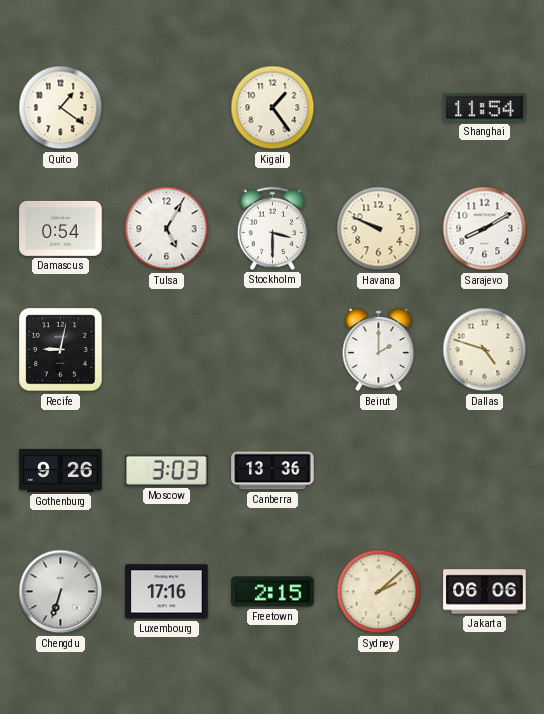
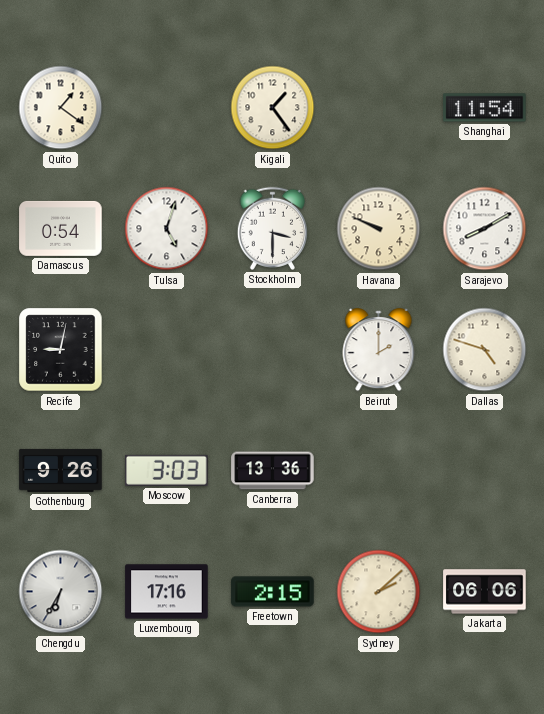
Tulsa: 5:05 -> 5:03
Chengdu: 6:33 -> 6:35
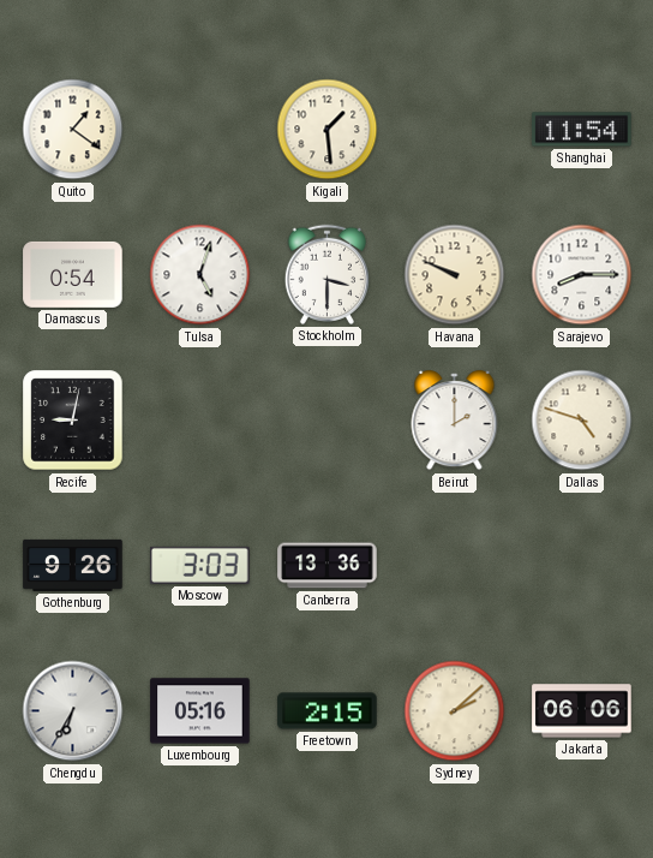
Kigali: 1:24 -> 1:29
Sarajevo: 8:10 -> 8:15
Luxembourg: 17:16 -> 05:16
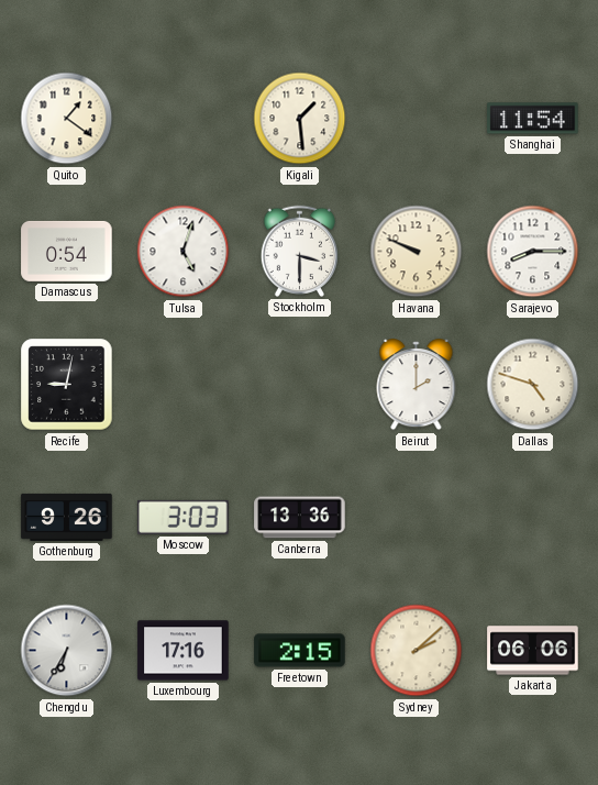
Luxembourg: 05:16 -> 17:16
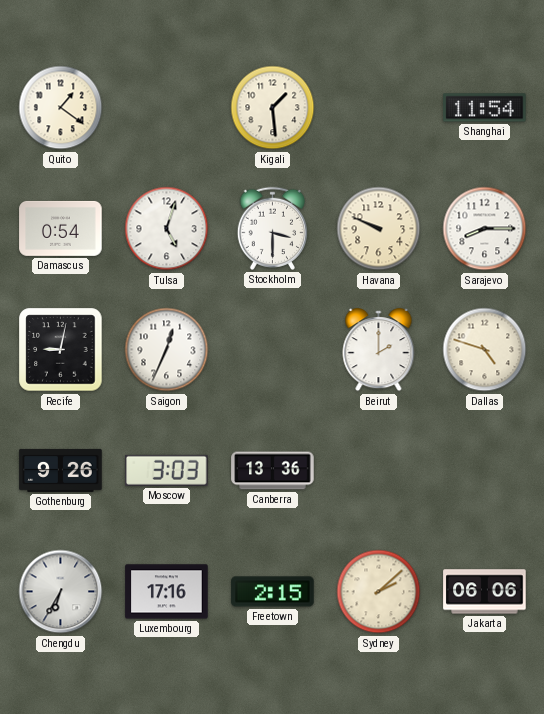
Saigon: none -> 12:34
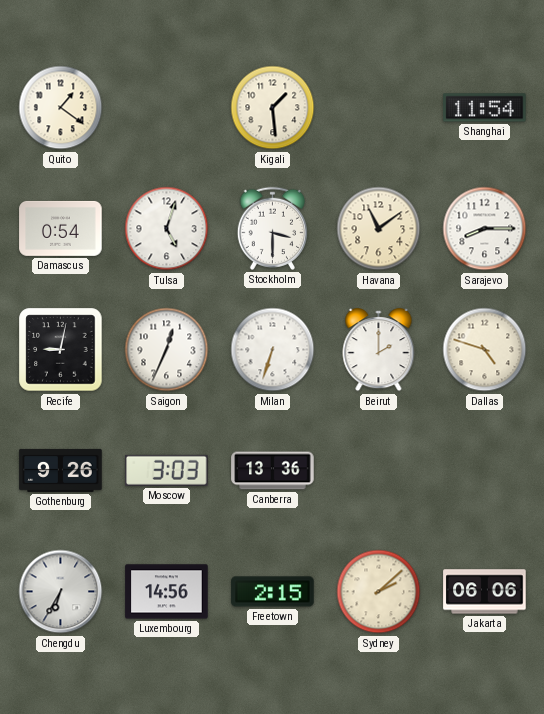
Havana: 9:49 -> 11:09
Milan: none -> 6:33
Luxembourg: 17:16 -> 14:56
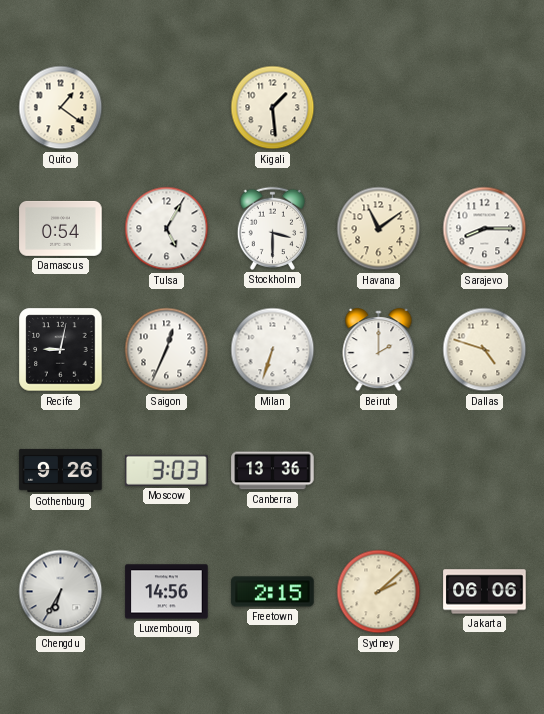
Shanghai: 11:54 -> none
Tulsa: 5:03 -> 5:05
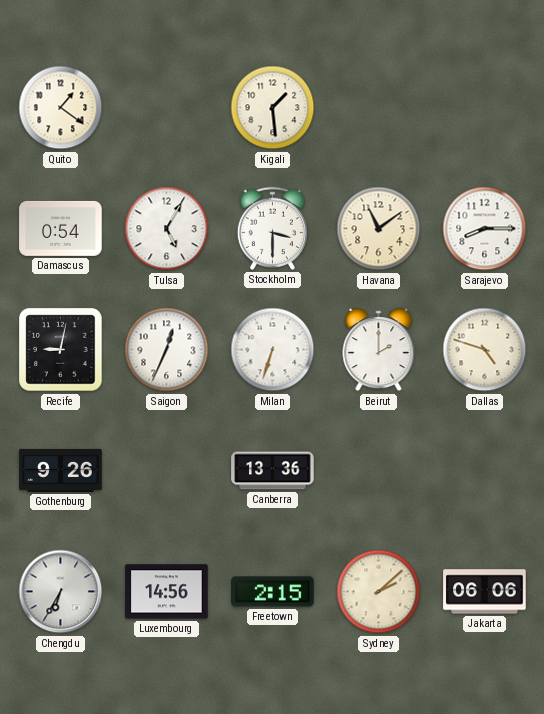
Moscow: 3:03 -> none
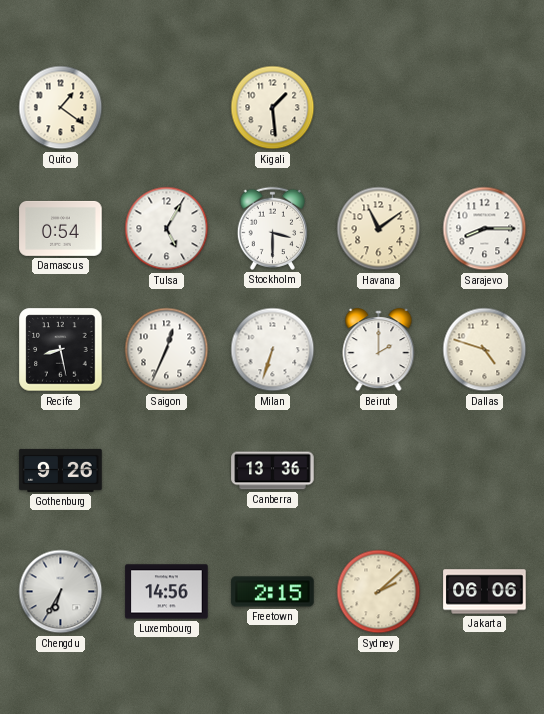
Recife: 9:02 -> 8:28
